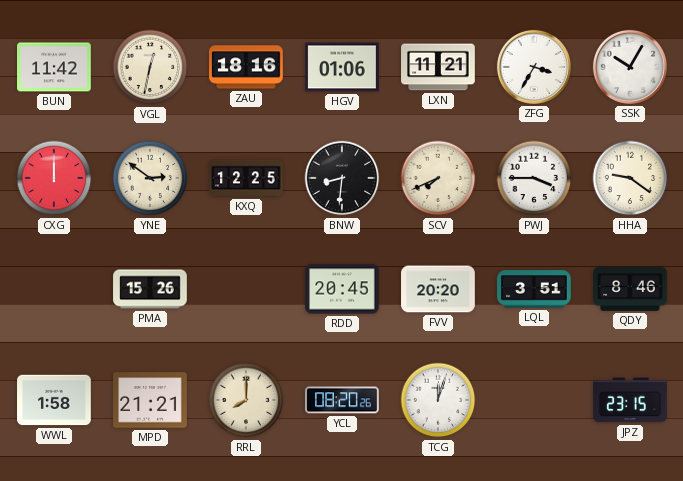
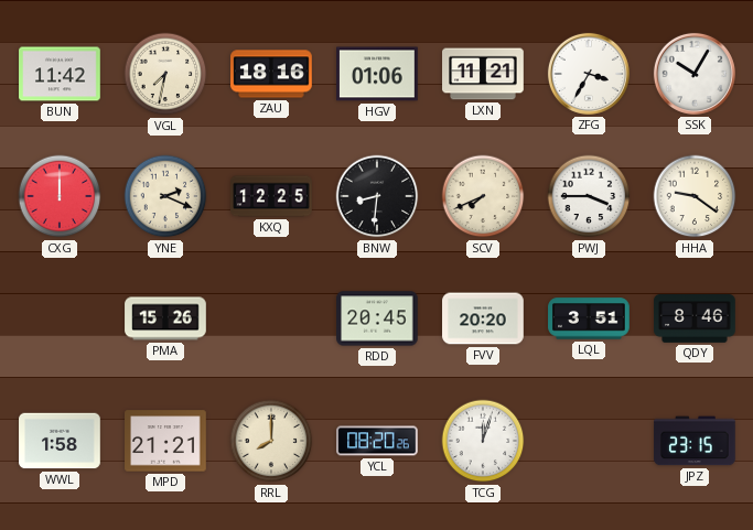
VGL: 12:32 -> 7:32
YNE: 2:51 -> 2:19
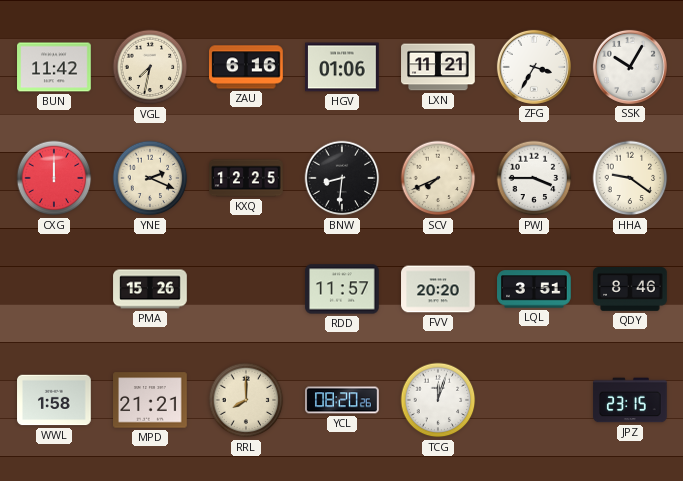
ZAU: 18:16 -> 6:16
RDD: 20:45 -> 11:57
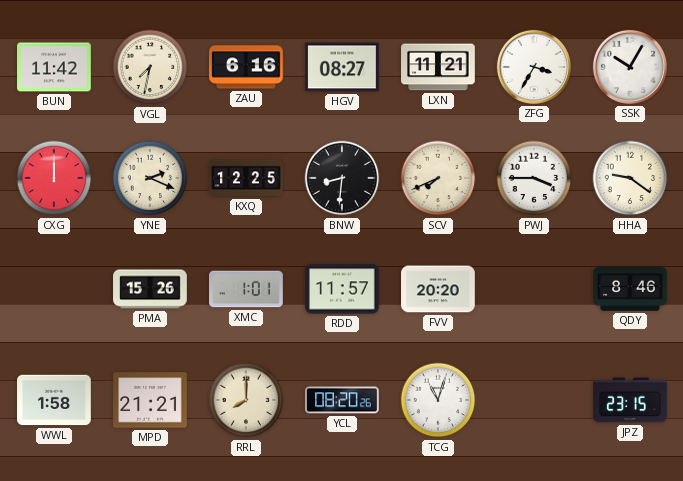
HGV: 01:06 -> 08:27
XMC: none -> 1:01
LQL: 3:51 -> none
TCG: 12:03 -> 11:03
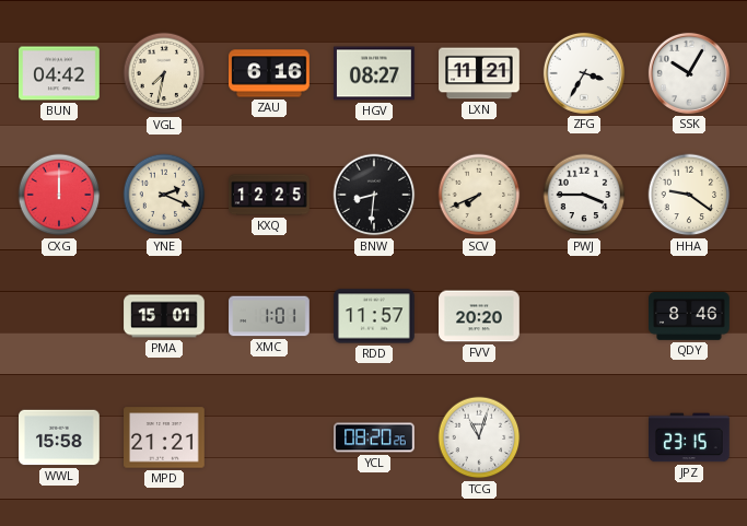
BUN: 11:42 -> 04:42
PMA: 15:26 -> 15:01
WWL: 1:58 -> 15:58
RRL: 8:00 -> none
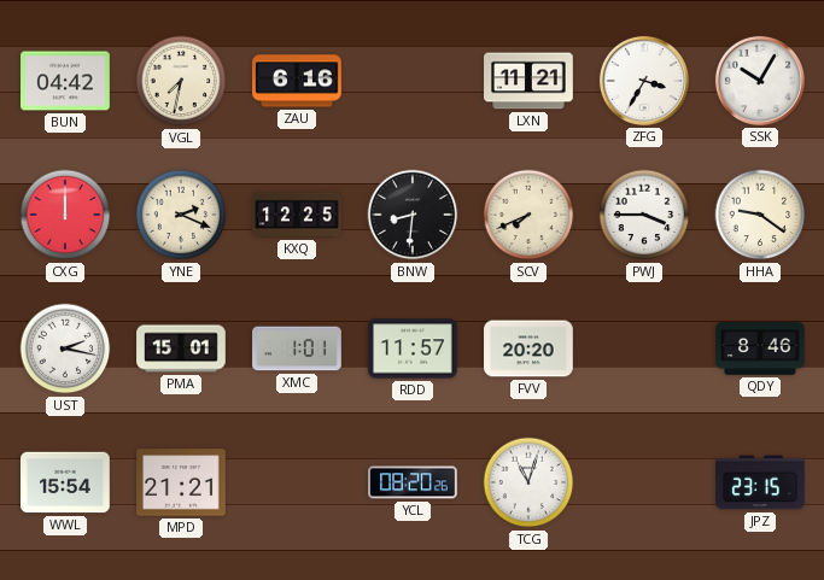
HGV: 08:27 -> none
UST: none -> 2:17
WWL: 15:58 -> 15:54
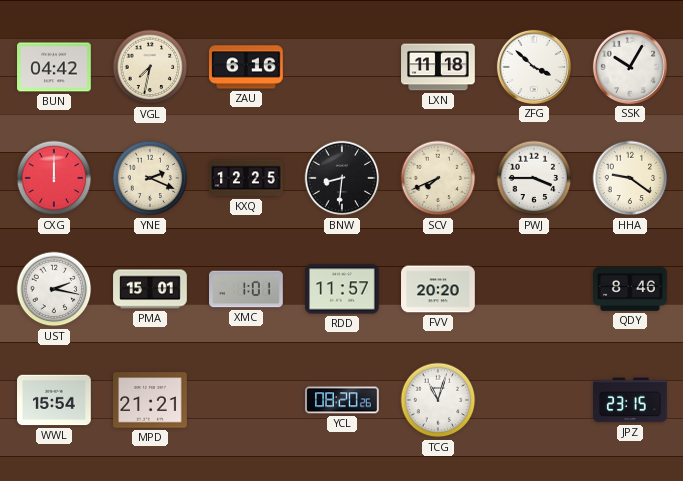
LXN: 11:21 -> 11:18
ZFG: 3:35 -> 3:52
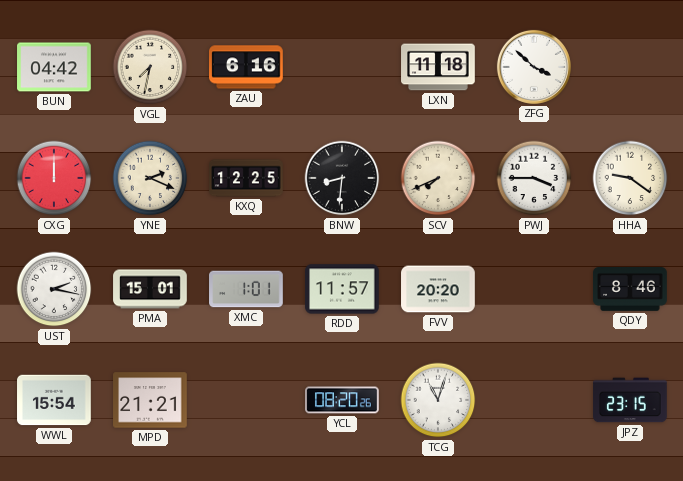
SSK: 10:05 -> none
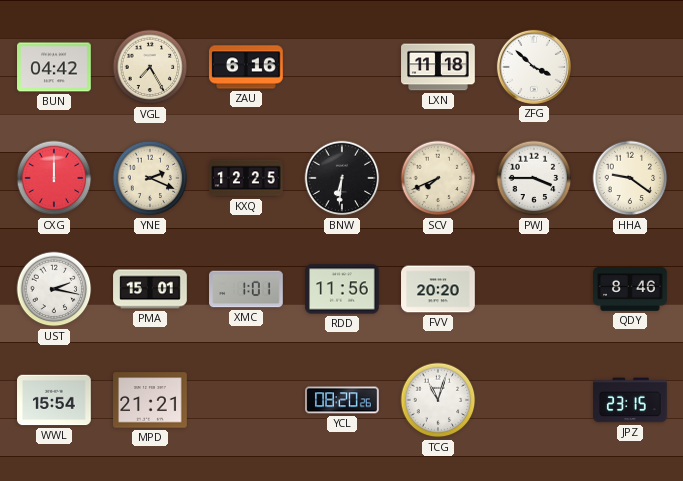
VGL: 7:32 -> 7:25
BNW: 8:31 -> 6:31
RDD: 11:57 -> 11:56
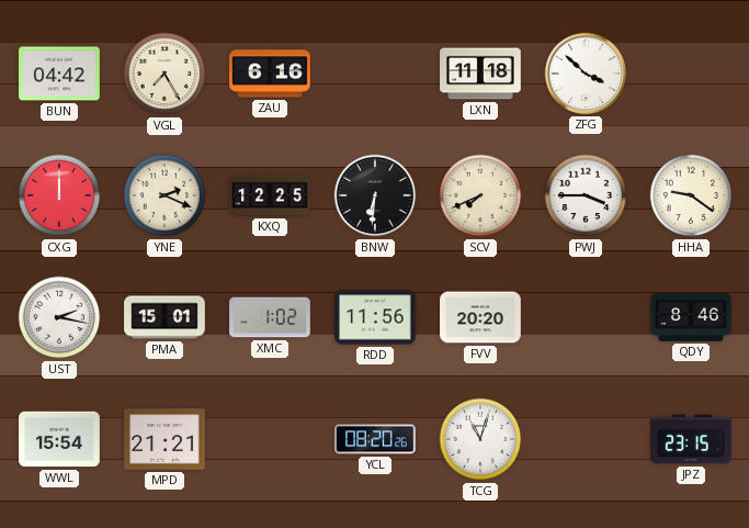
XMC: 1:01 -> 1:02
